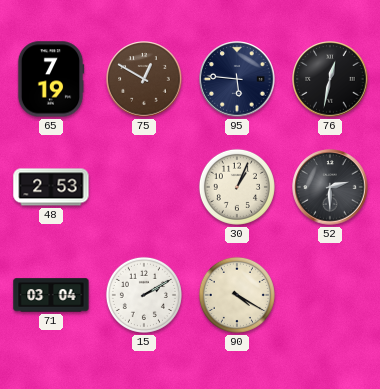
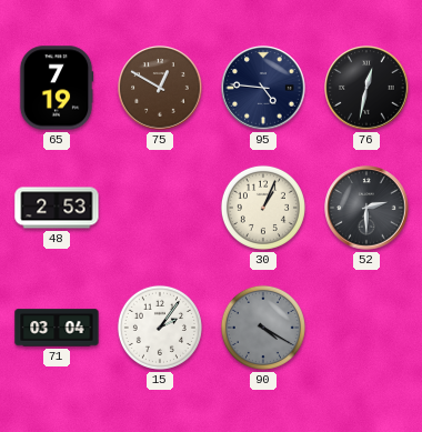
95: 5:46 -> 4:46
15: 2:10 -> 2:06
90 dial: cream -> grey
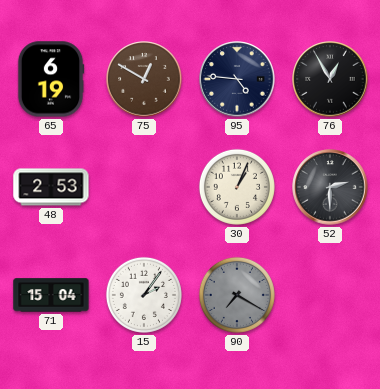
65: 7:19 -> 6:19
76: 12:32 -> 12:55
71: 03:04 -> 15:04
90: 4:20 -> 7:20
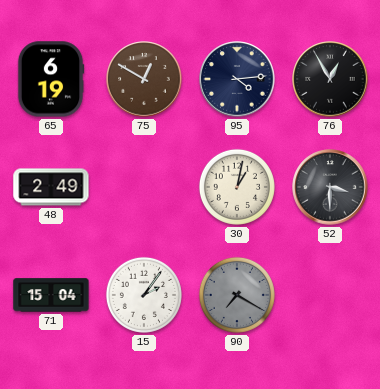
95: 4:46 -> 4:14
48: 2:53 -> 2:49
30: 1:04 -> 1:02
52: 2:30 -> 3:30
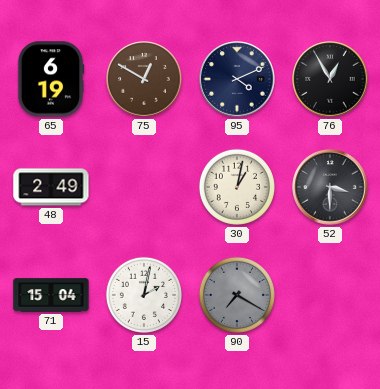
95: 4:14 -> 4:11
15: 2:06 -> 2:02
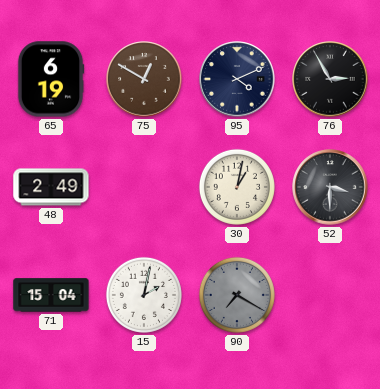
76: 12:55 -> 2:55
